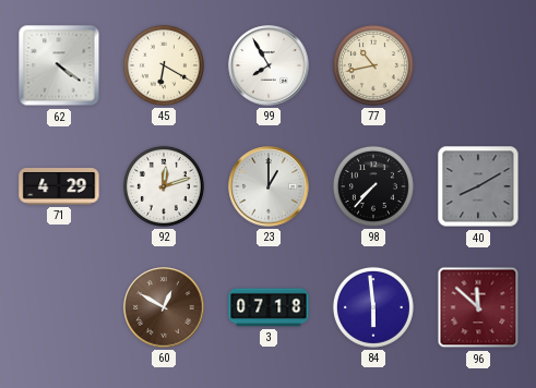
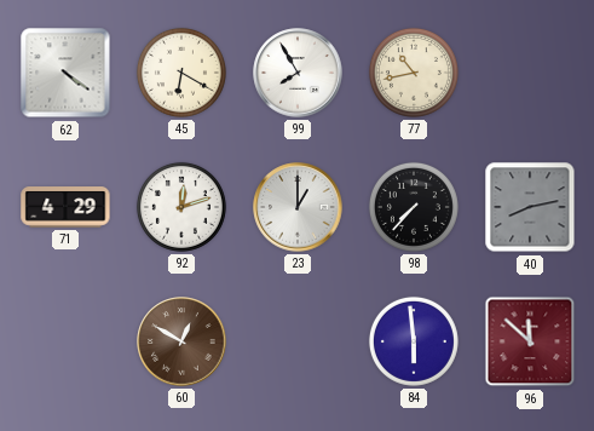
40: 8:10 -> 8:13
3: 07:18 -> none
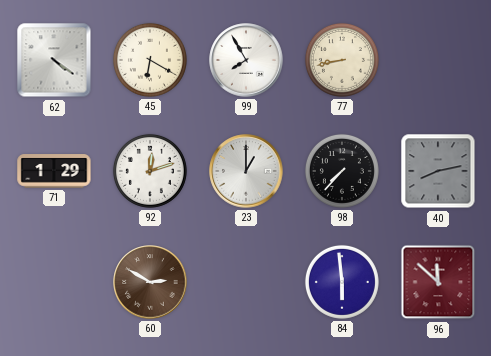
77: 10:43 -> 8:43
71: 4:29 -> 1:29
60: 12:50 -> 2:50
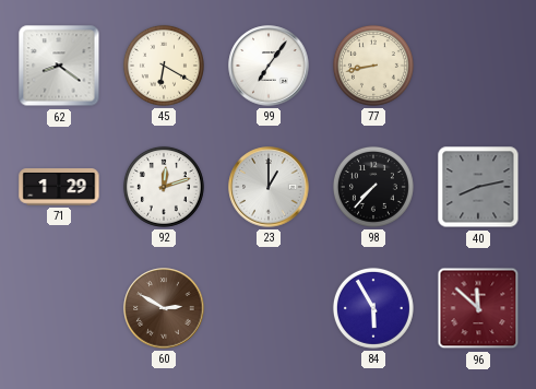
62: 4:21 -> 8:21
99: 7:55 -> 7:06
84: 5:59 -> 5:55
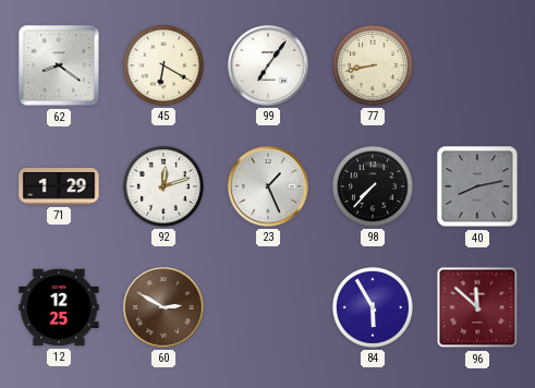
23: 1:00 -> 1:26
12: none -> 12:25
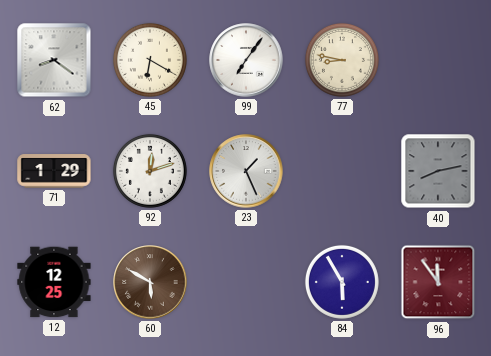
77: 8:43 -> 8:47
98: 7:37 -> none
60: 2:50 -> 5:50
96: 11:52 -> 11:54
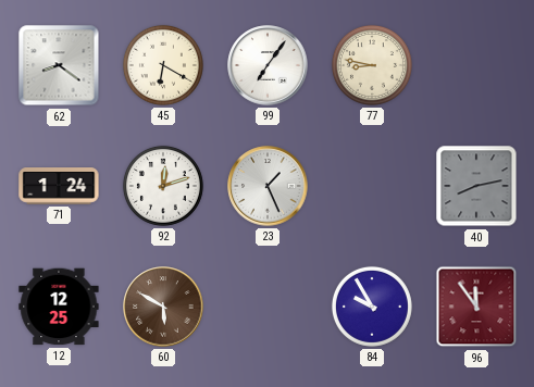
71: 1:29 -> 1:24
84: 5:55 -> 9:55
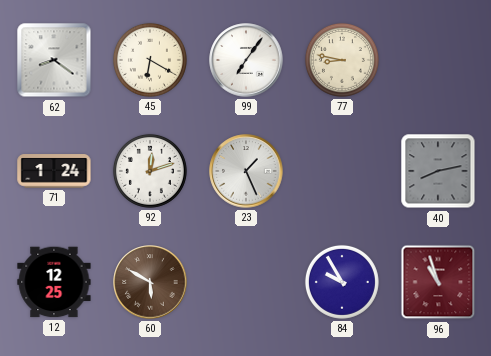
96: 11:54 -> 10:57
